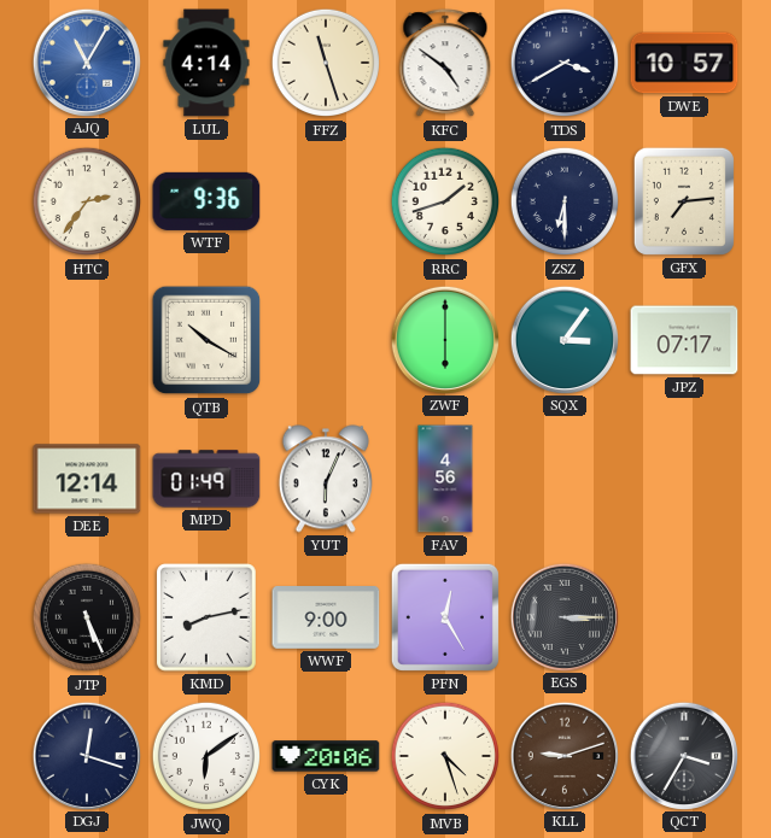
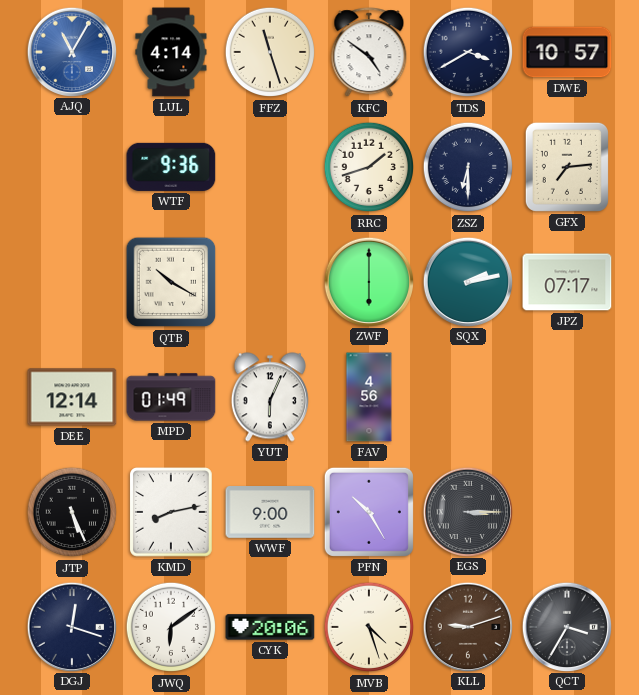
HTC: 2:36 -> none
SQX: 3:06 -> 2:13
PFN: 12:25 -> 10:25
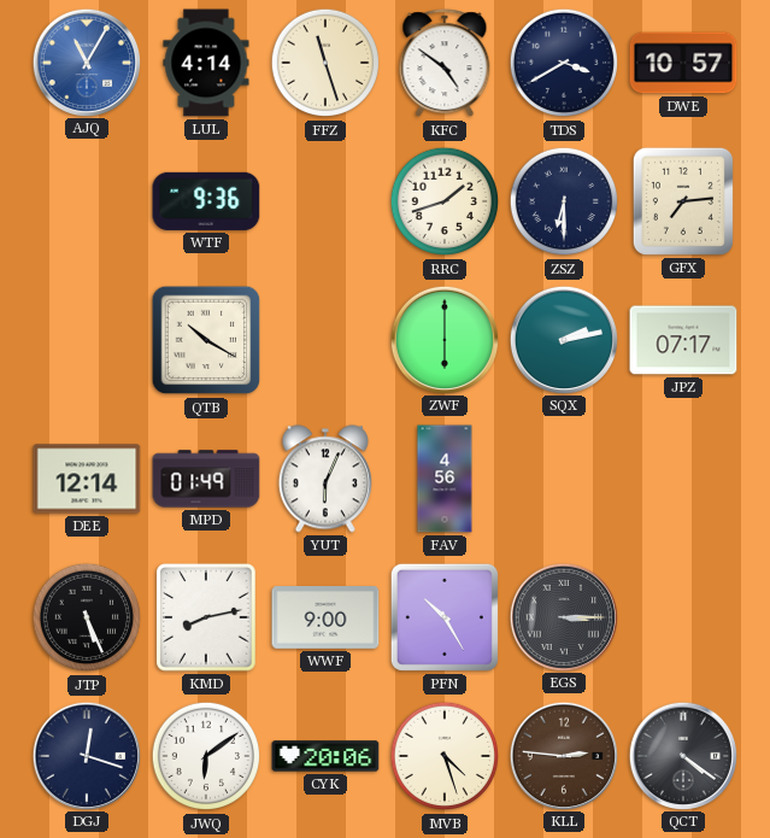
KLL: 9:12 -> 2:46
QCT: 3:35 -> 4:21
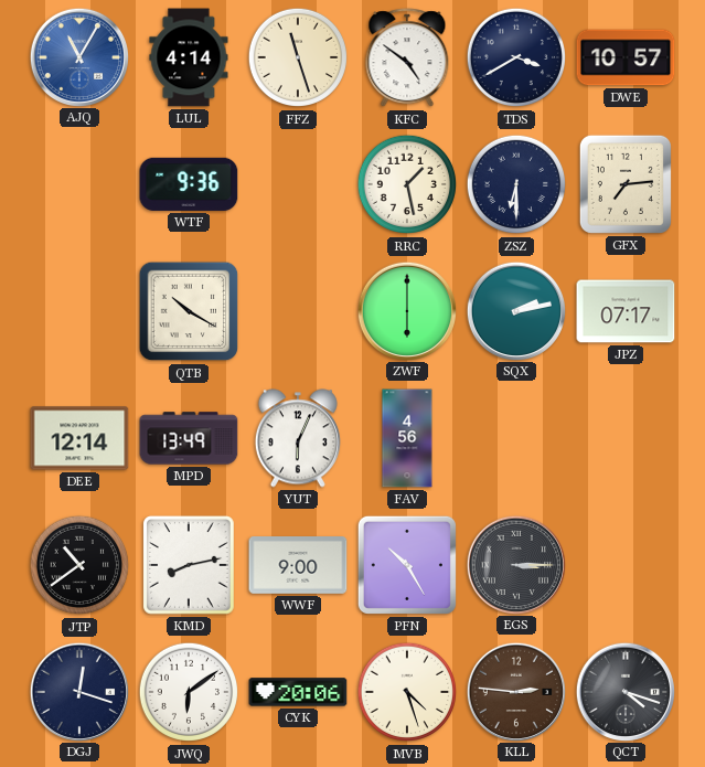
RRC: 1:42 -> 1:28
MPD: 01:49 -> 13:49
JTP: 5:26 -> 10:39
QCT: 4:21 -> 4:18
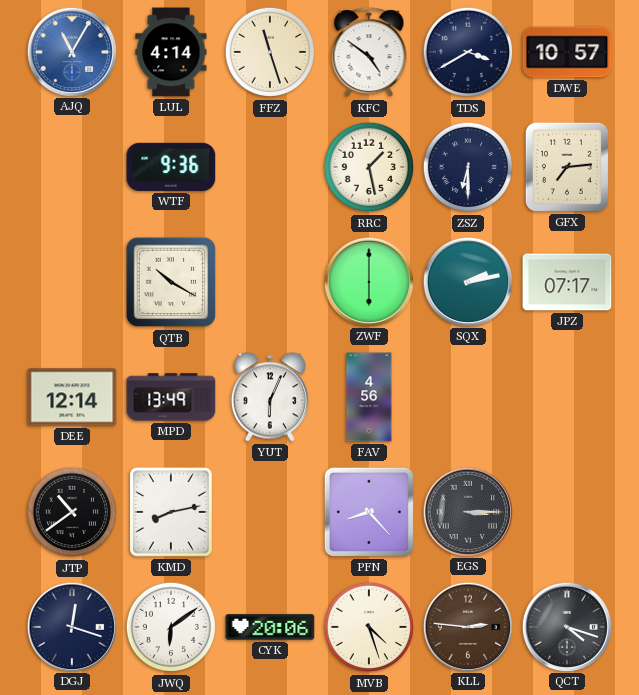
WWF: 9:00 -> none
PFN: 10:25 -> 8:23
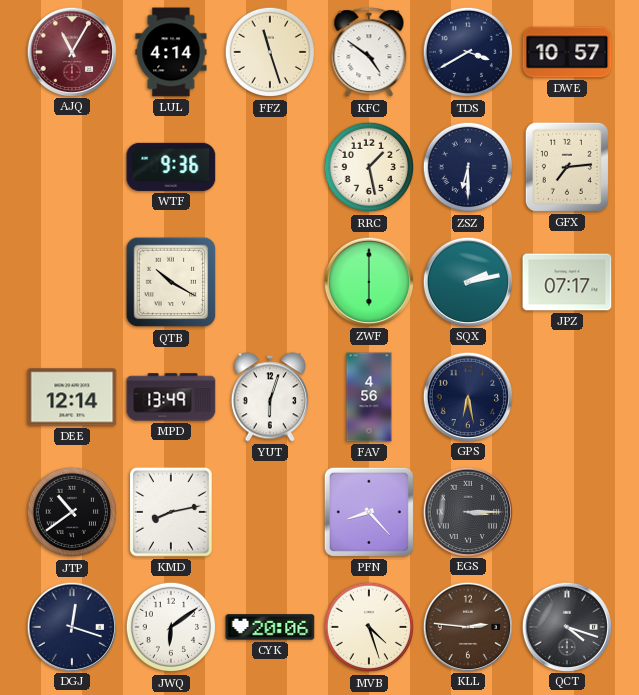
AJQ dial: blue -> burgundy
YUT: 6:04 -> 6:03
GPS: none -> 6:28
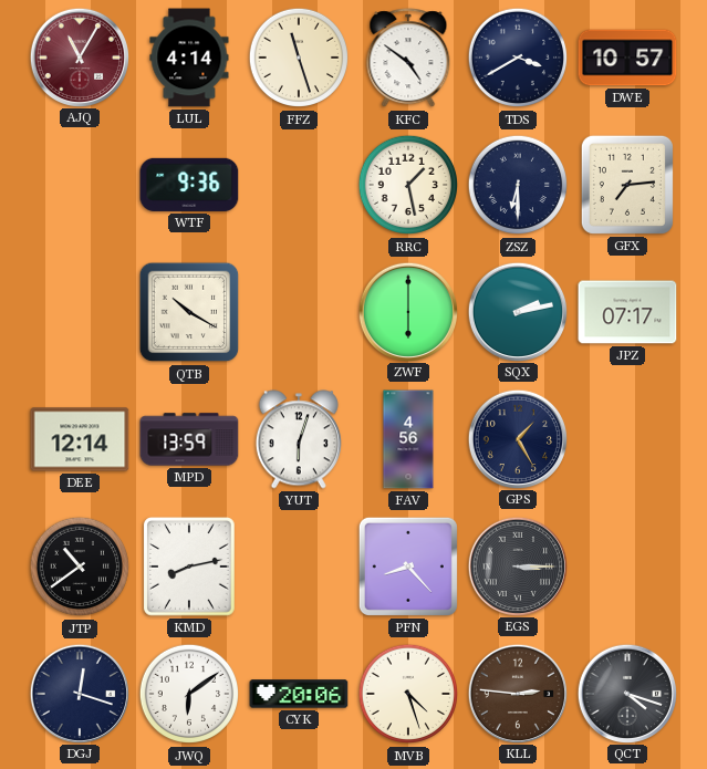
MPD: 13:49 -> 13:59
GPS: 6:28 -> 1:25
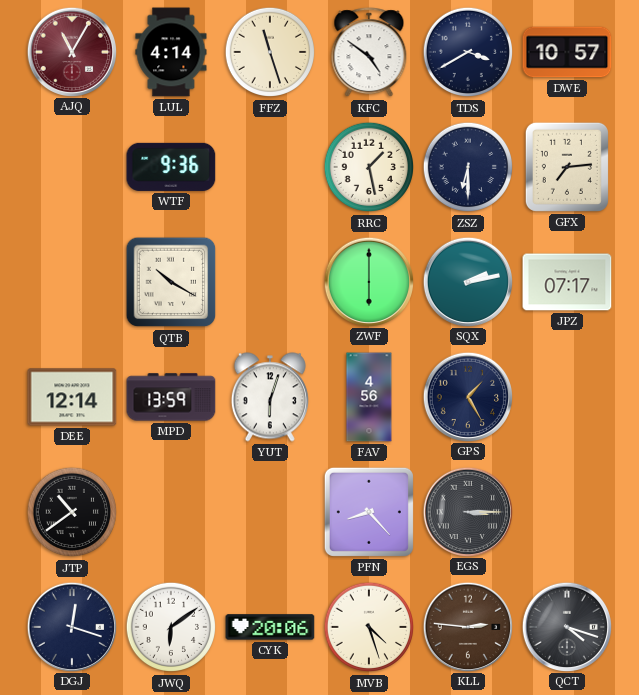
KMD: 8:13 -> none
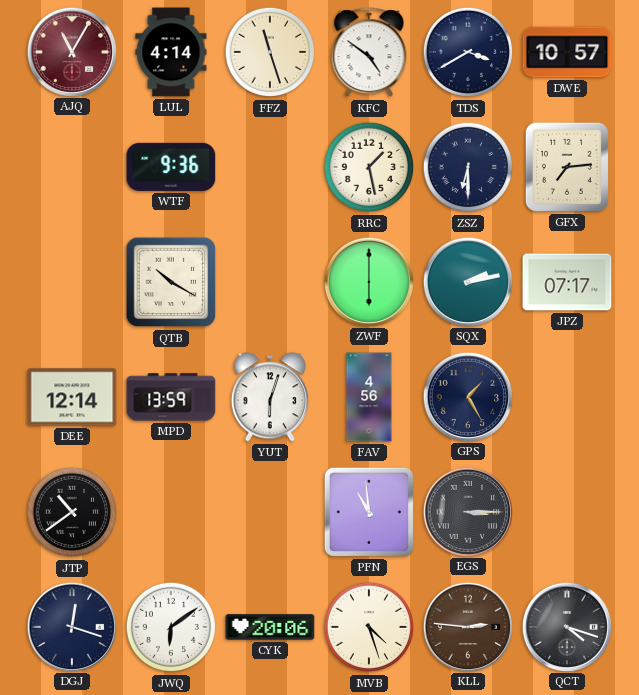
PFN: 8:23 -> 10:59
